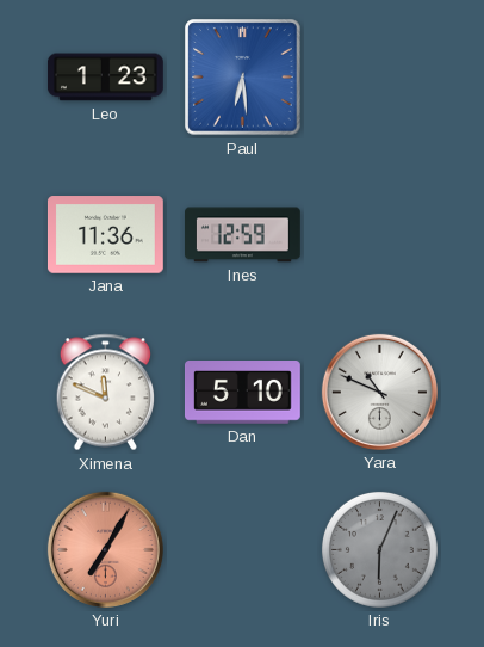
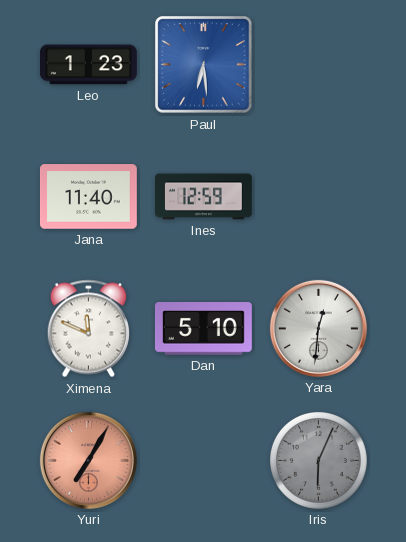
Jana: 11:36 -> 11:40
Yara: 10:49 -> 12:31
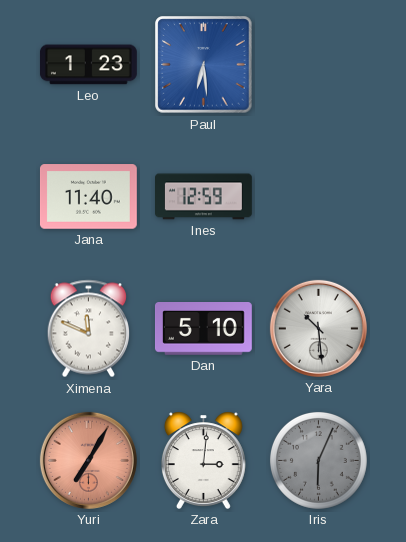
Yara: 12:31 -> 10:29
Zara: none -> 3:01
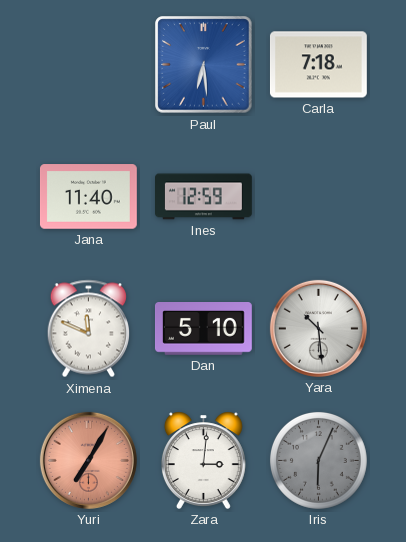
Leo: 1:23 -> none
Carla: none -> 7:18
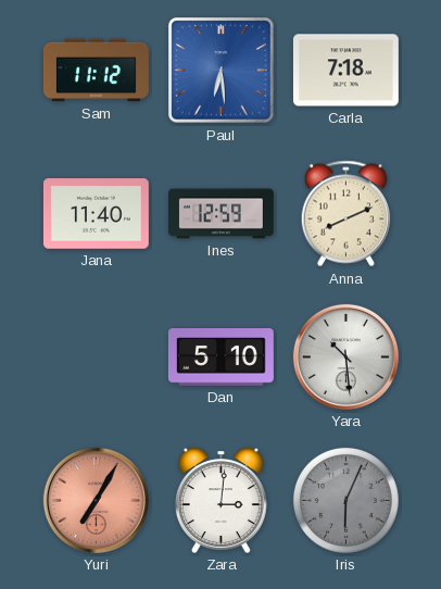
Sam: none -> 11:12
Anna: none -> 8:11
Ximena: 11:49 -> none
